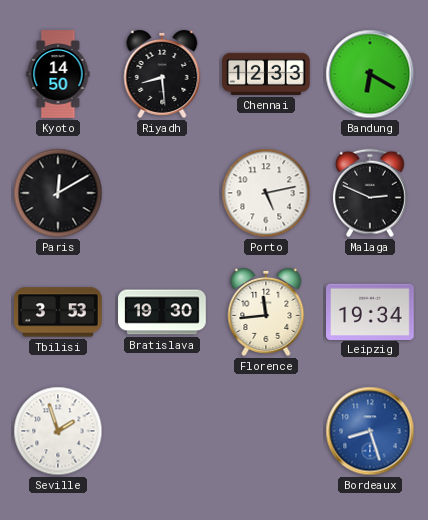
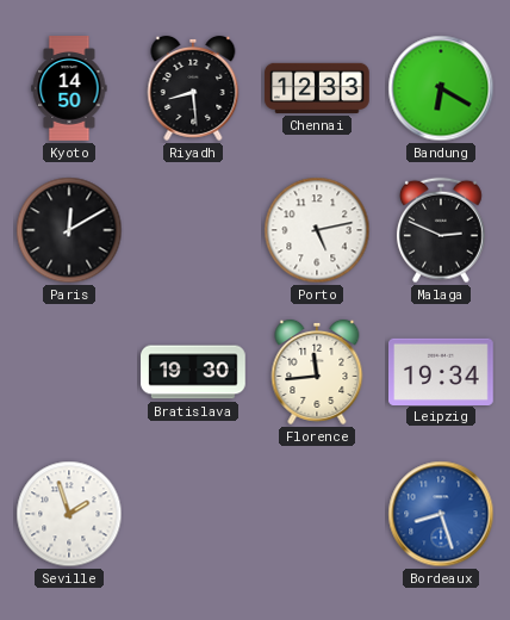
Tbilisi: 3:53 -> none
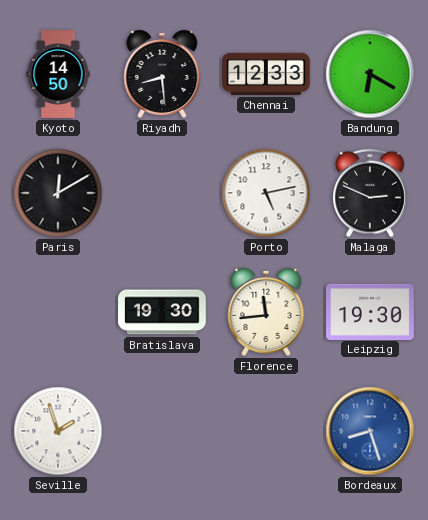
Leipzig: 19:34 -> 19:30
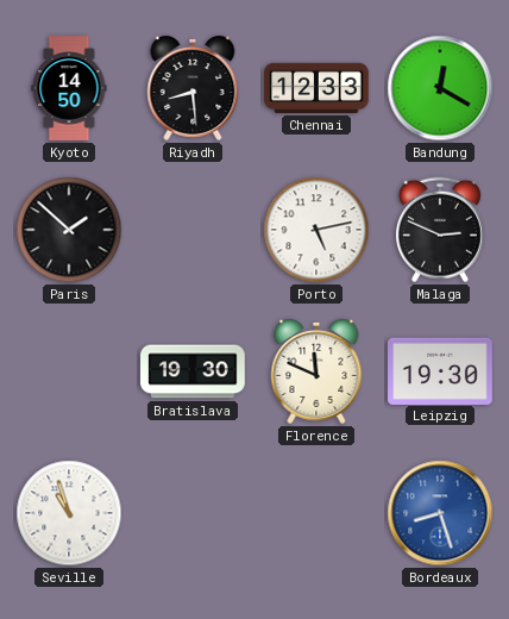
Bandung: 6:20 -> 12:20
Paris: 12:10 -> 1:52
Florence: 11:44 -> 11:49
Seville: 1:57 -> 10:57
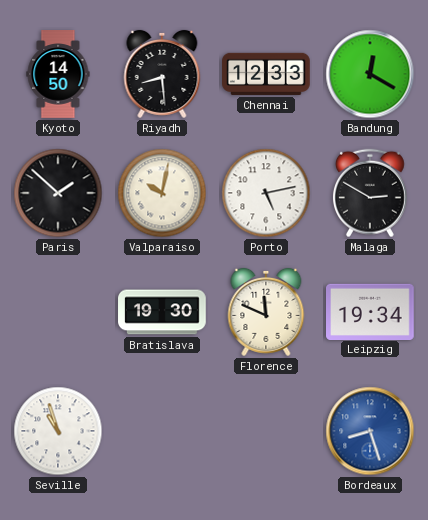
Valparaiso: none -> 10:02
Malaga: 2:49 -> 2:50
Leipzig: 19:30 -> 19:34
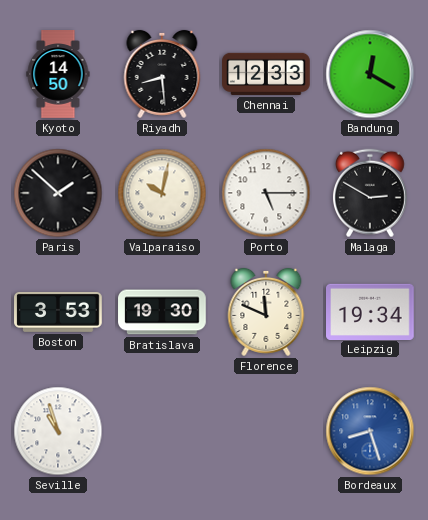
Porto: 5:13 -> 5:15
Boston: none -> 3:53
